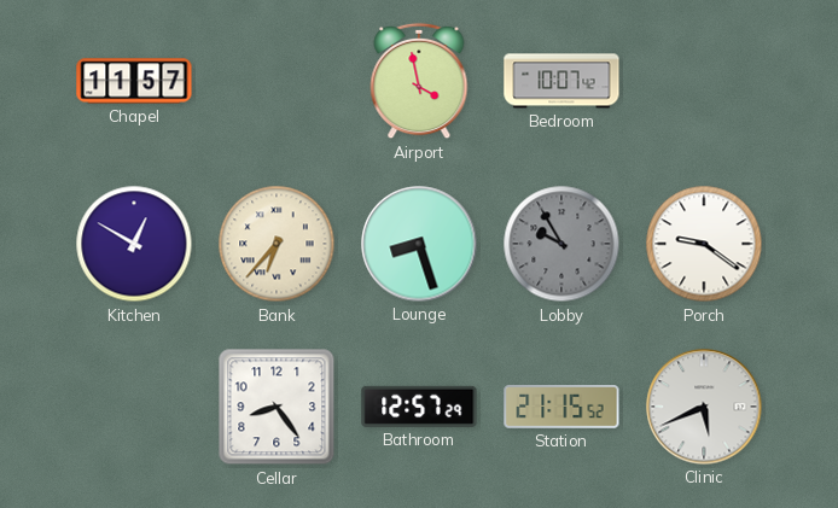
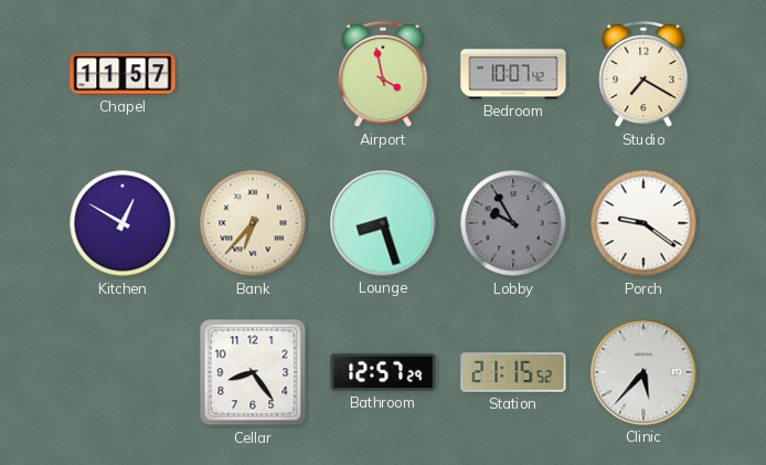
Studio: none -> 7:20
Clinic: 5:41 -> 5:37
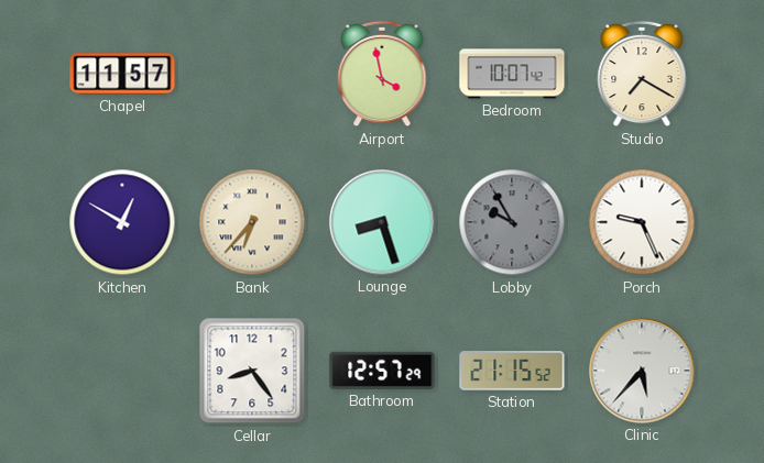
Porch: 9:21 -> 9:26
